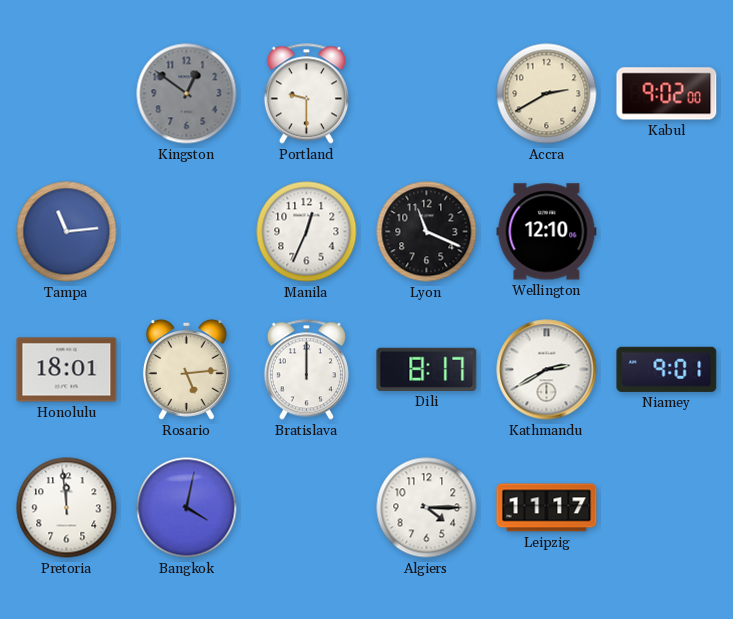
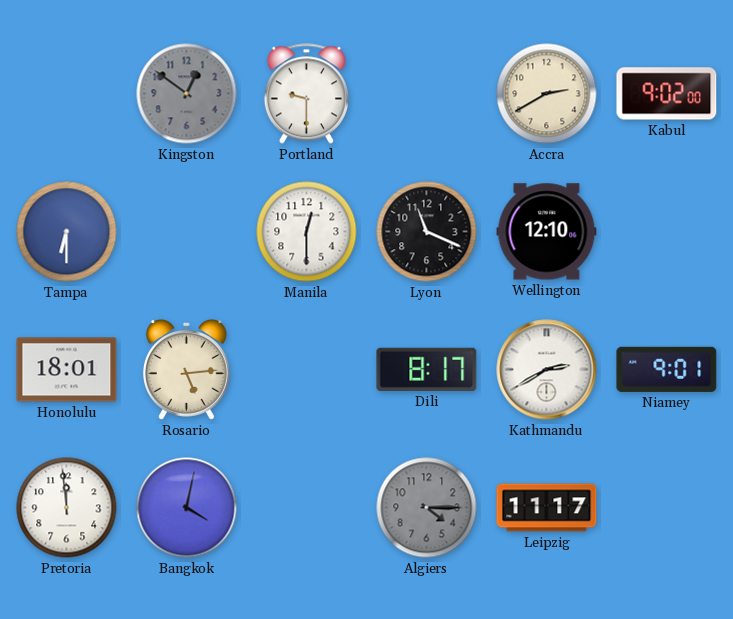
Tampa: 11:14 -> 6:30
Manila: 12:34 -> 12:30
Bratislava: 12:00 -> none
Algiers dial: white -> grey
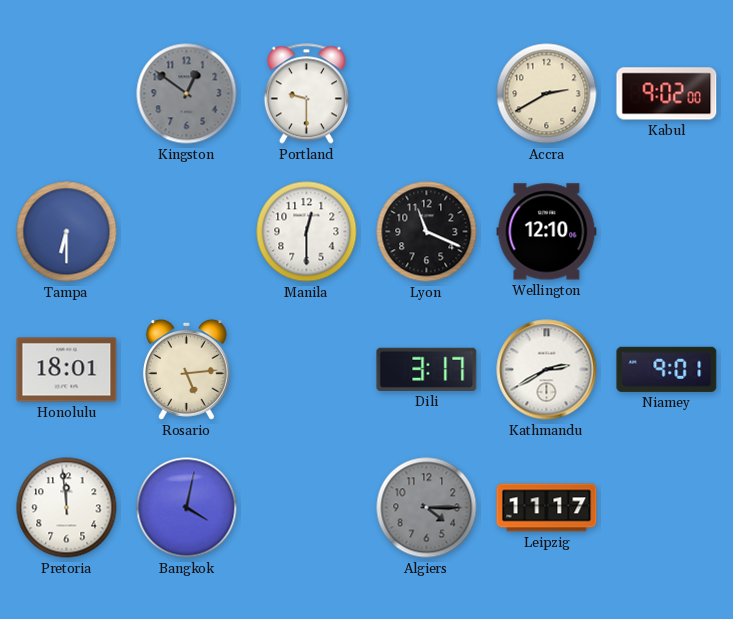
Dili: 8:17 -> 3:17
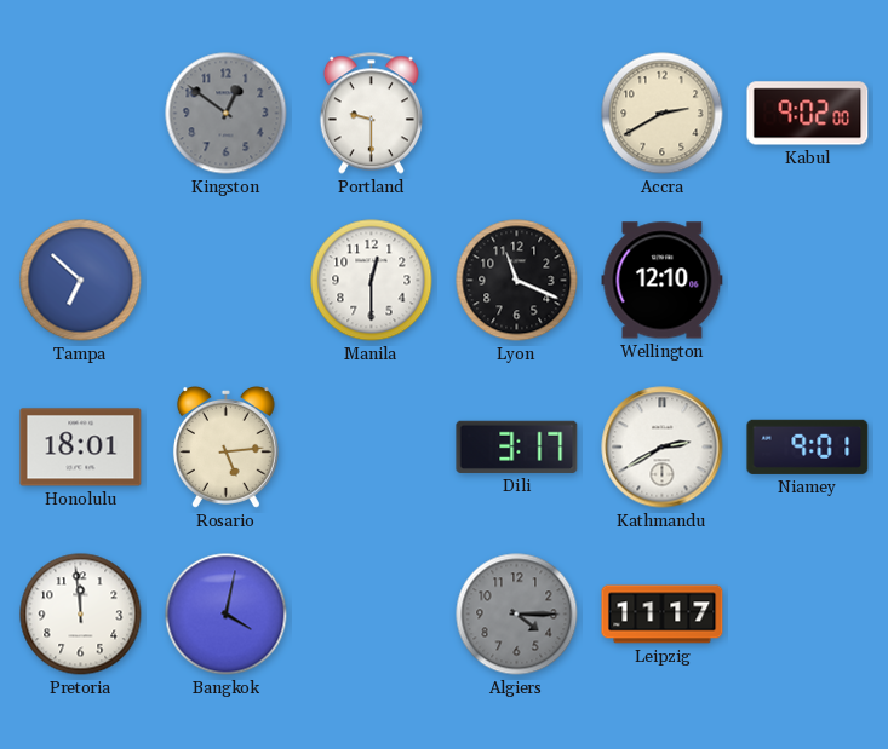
Tampa: 6:30 -> 6:52
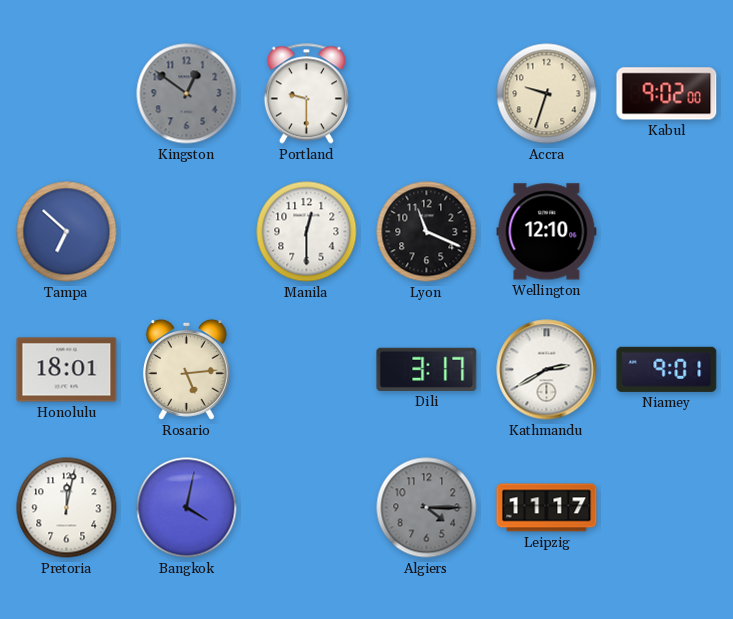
Accra: 2:40 -> 9:33
Pretoria: 11:59 -> 12:02
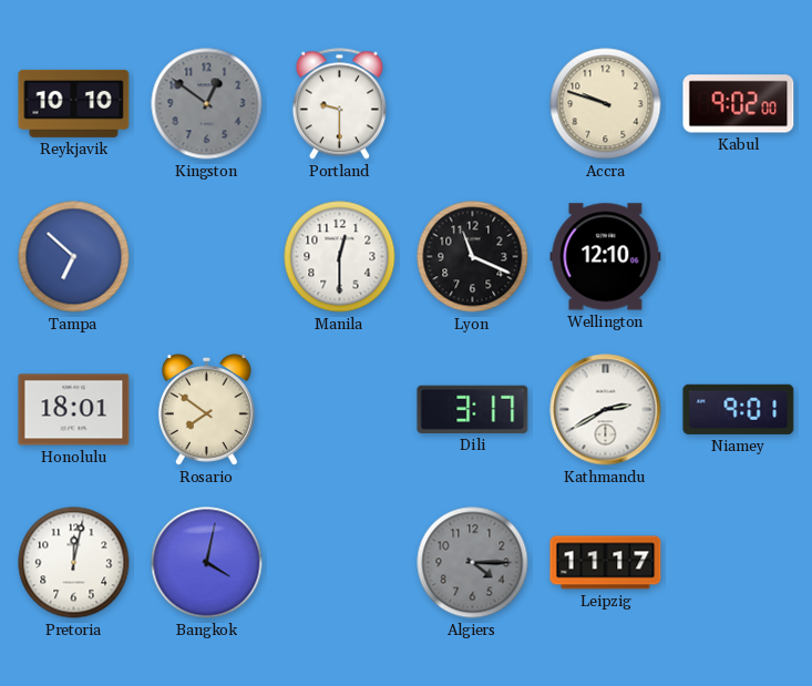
Reykjavik: none -> 10:10
Accra: 9:33 -> 9:48
Rosario: 5:14 -> 7:51
